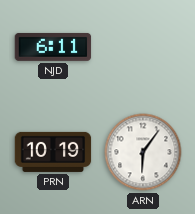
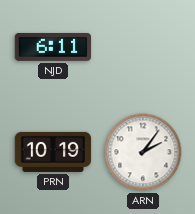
ARN: 6:06 -> 2:06
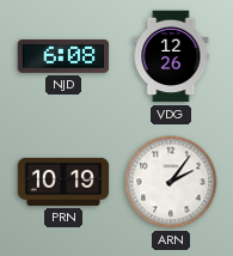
NJD: 6:11 -> 6:08
VDG: none -> 12:26
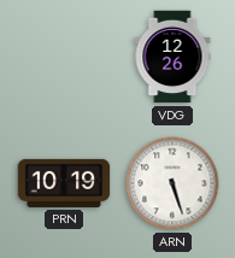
NJD: 6:08 -> none
ARN: 2:06 -> 5:27
